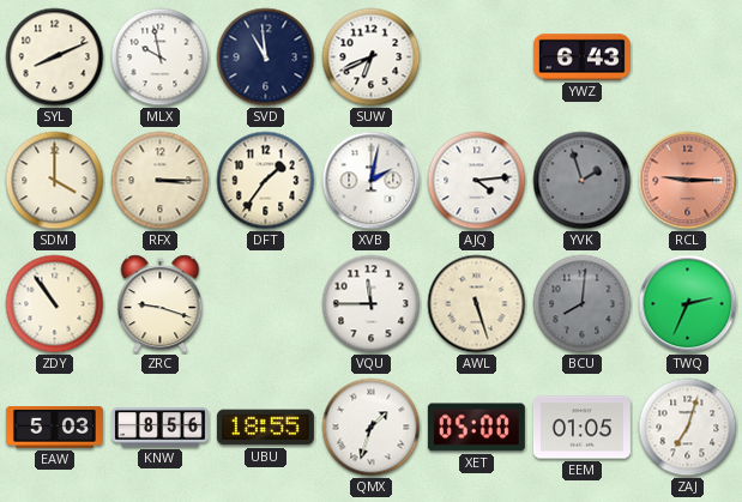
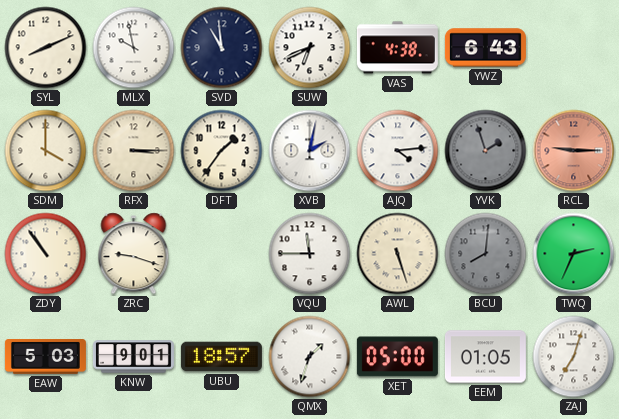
VAS: none -> 4:38
KNW: 8:56 -> 9:01
UBU: 18:55 -> 18:57
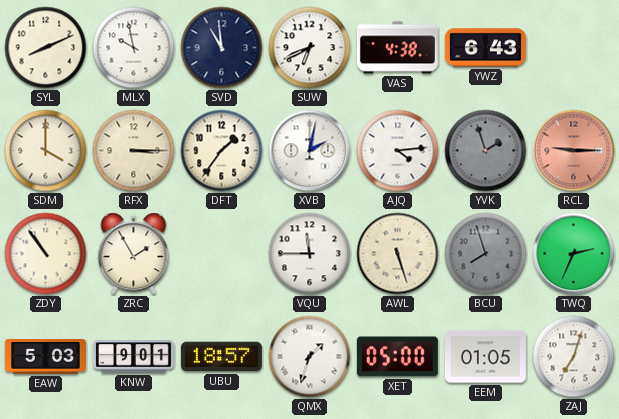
ZRC: 9:18 -> 1:55
BCU: 8:01 -> 7:57
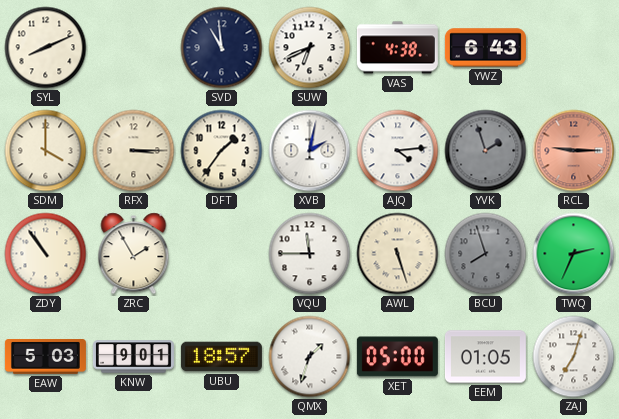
MLX: 9:58 -> none
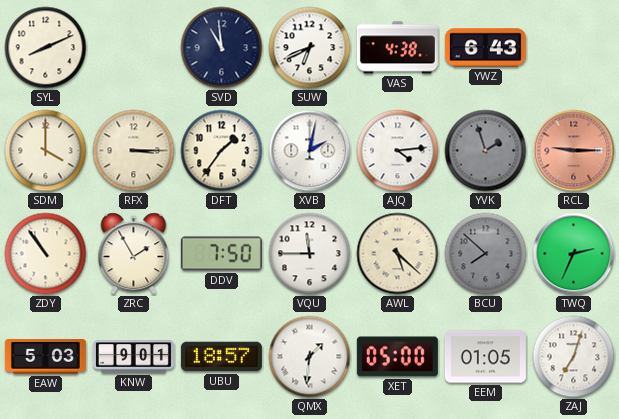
DDV: none -> 7:50
AWL: 5:27 -> 5:22
BCU: 7:57 -> 7:52
QMX: 1:33 -> 1:31
